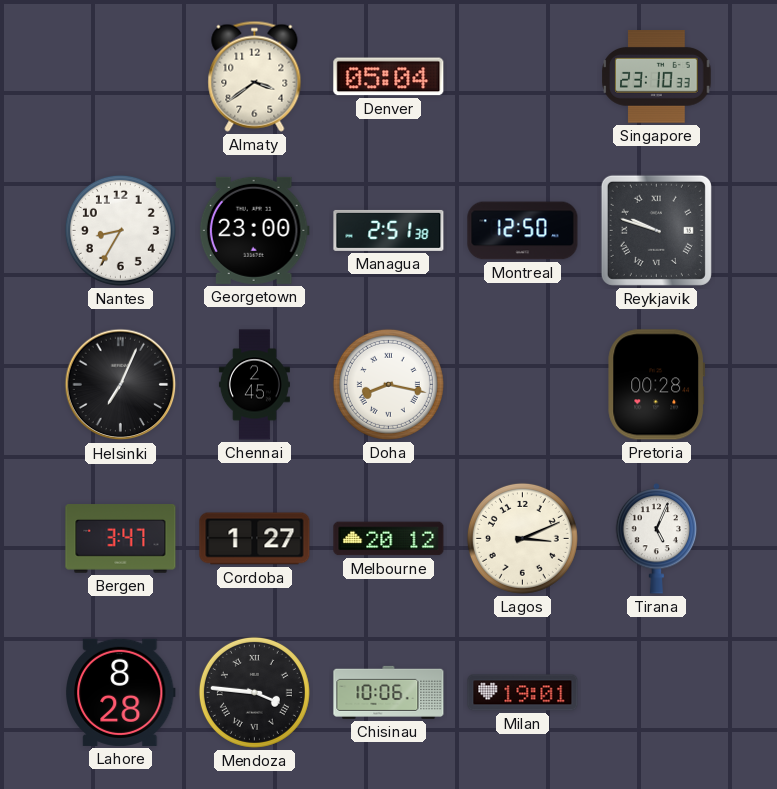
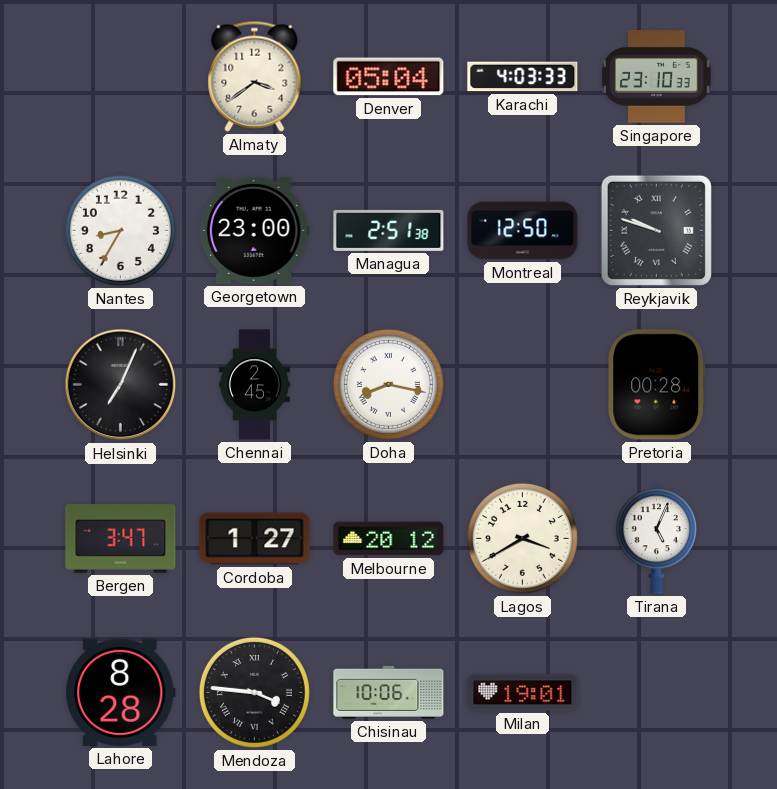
Karachi: none -> 4:03
Lagos: 3:11 -> 3:40
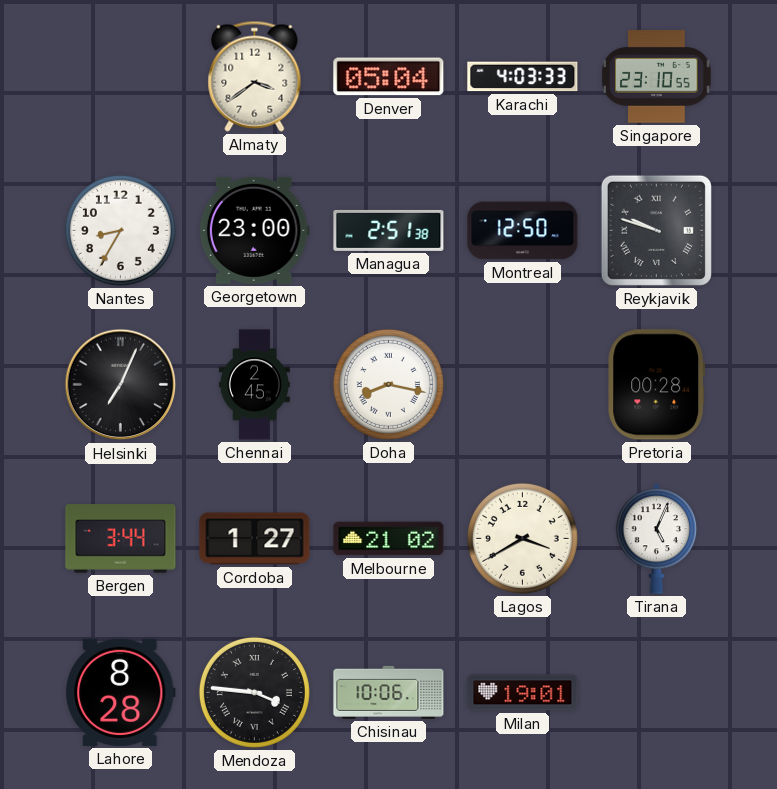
Singapore: 23:10:33 -> 23:10:55
Bergen: 3:47 -> 3:44
Melbourne: 20:12 -> 21:02
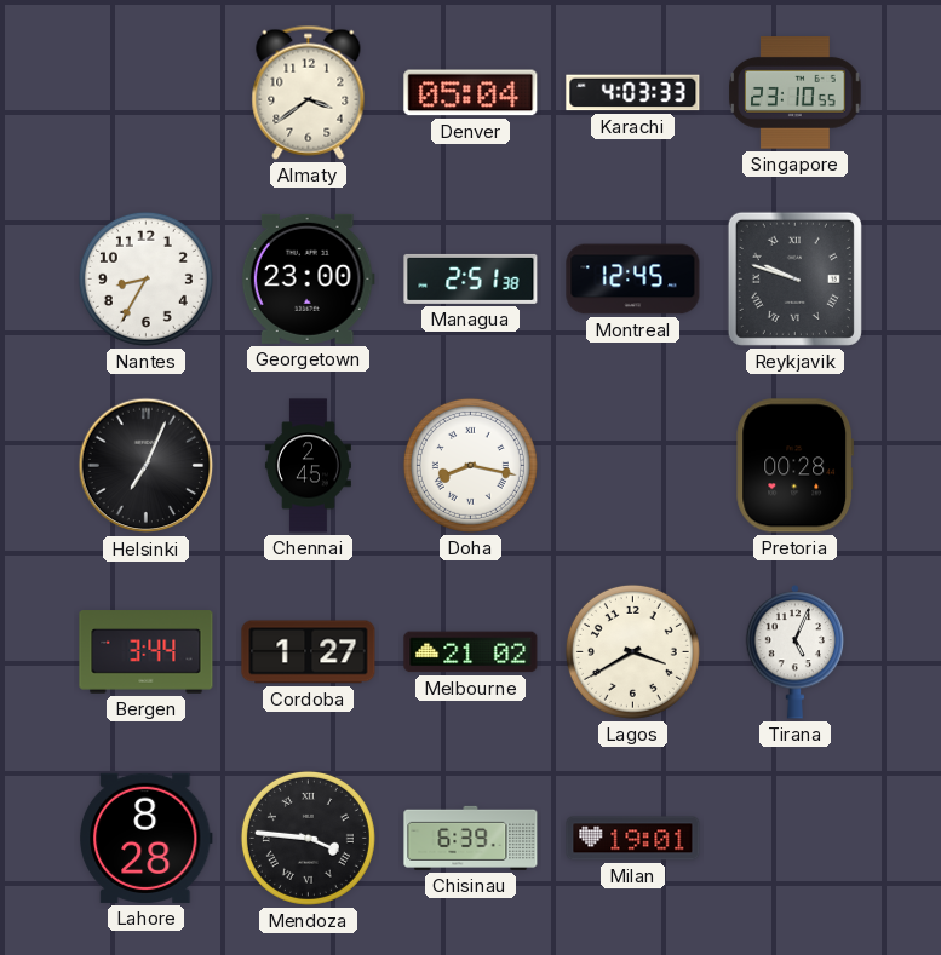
Montreal: 12:50 -> 12:45
Chisinau: 10:06 -> 6:39
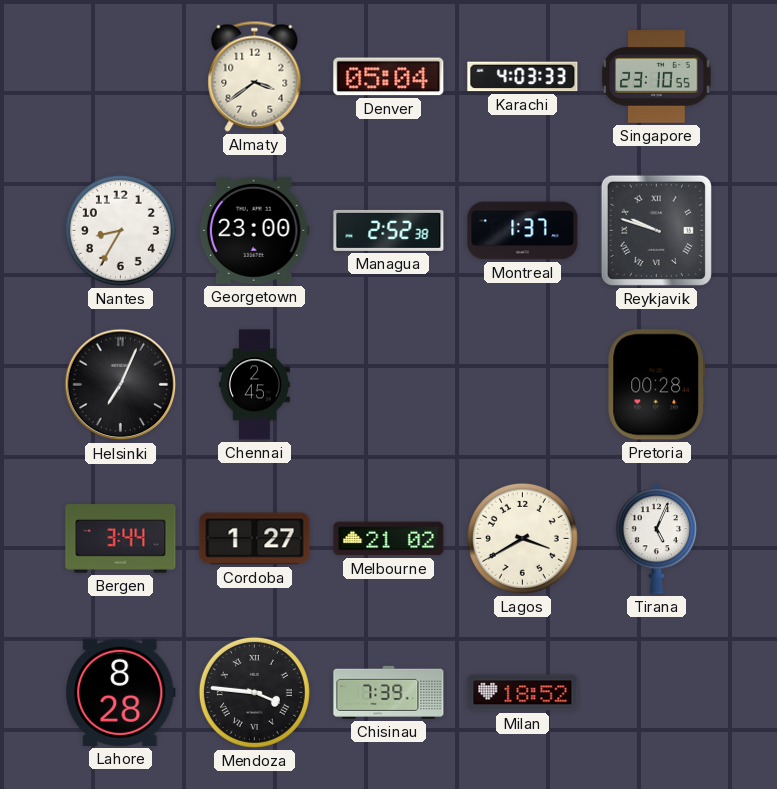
Managua: 2:51 -> 2:52
Montreal: 12:45 -> 1:37
Doha: 8:17 -> none
Chisinau: 6:39 -> 7:39
Milan: 19:01 -> 18:52
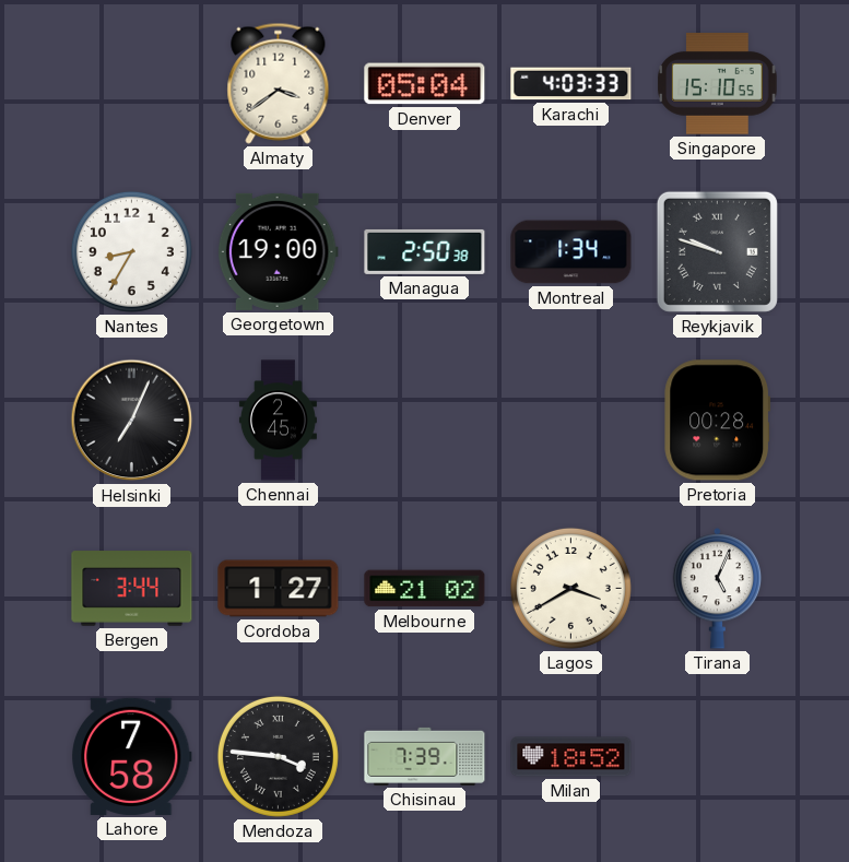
Singapore: 23:10 -> 15:10
Georgetown: 23:00 -> 19:00
Managua: 2:52 -> 2:50
Montreal: 1:37 -> 1:34
Lahore: 8:28 -> 7:58
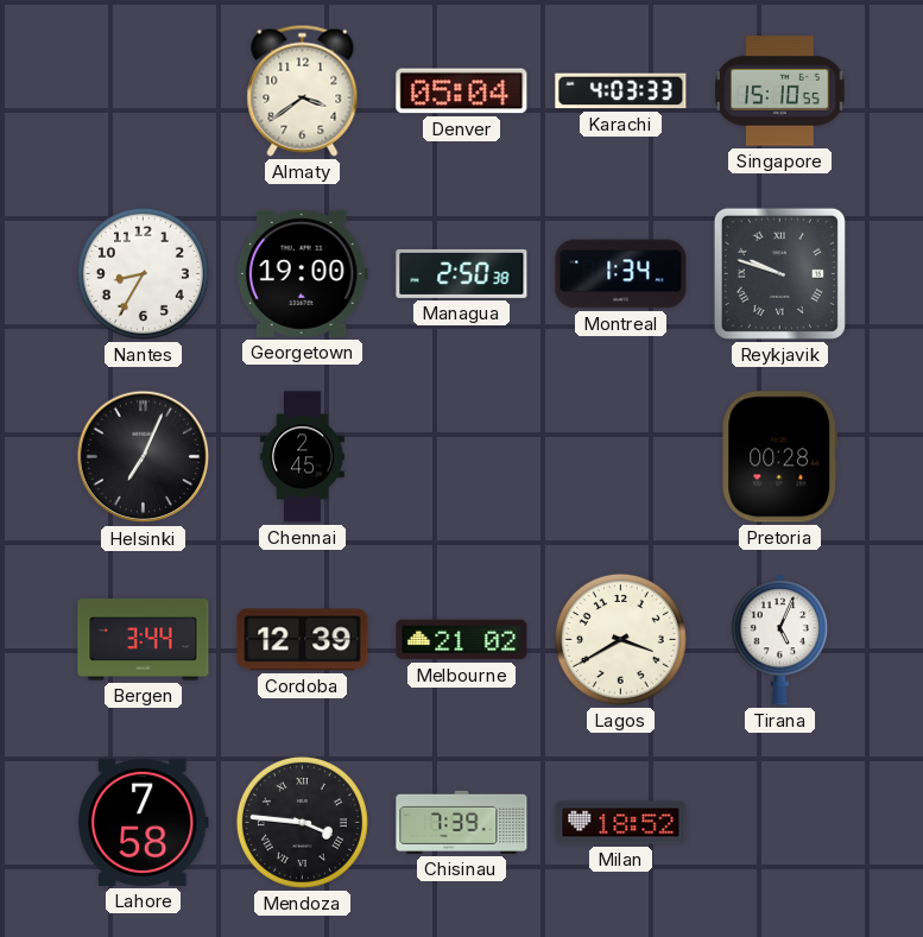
Cordoba: 1:27 -> 12:39
